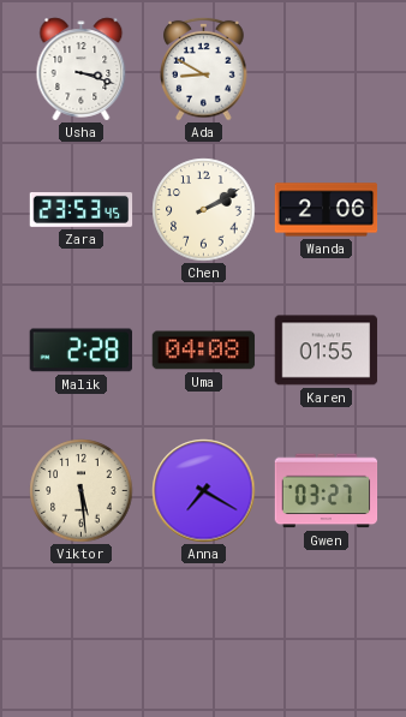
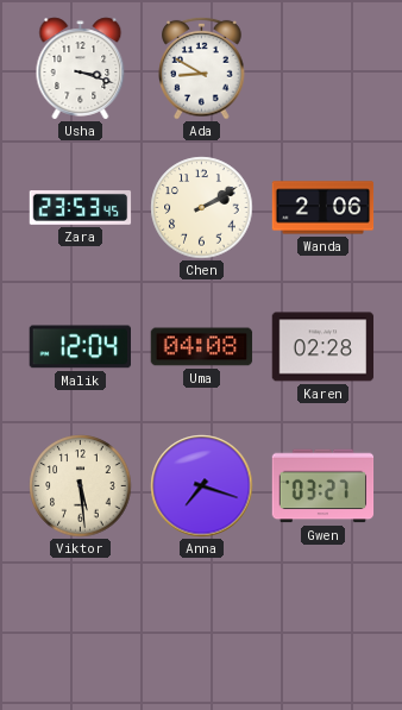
Malik: 2:28 -> 12:04
Karen: 01:55 -> 02:28
Anna: 7:20 -> 7:18
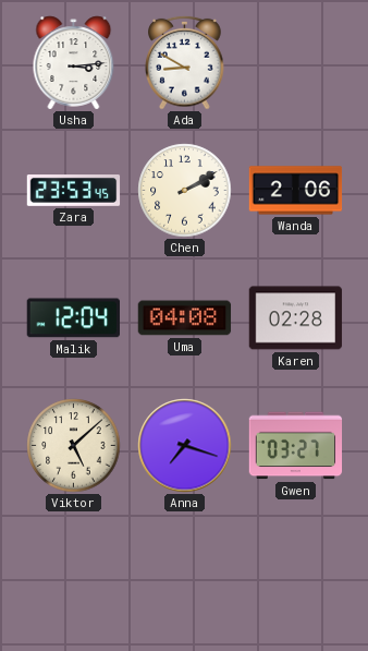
Usha: 3:18 -> 3:14
Viktor: 5:29 -> 5:08
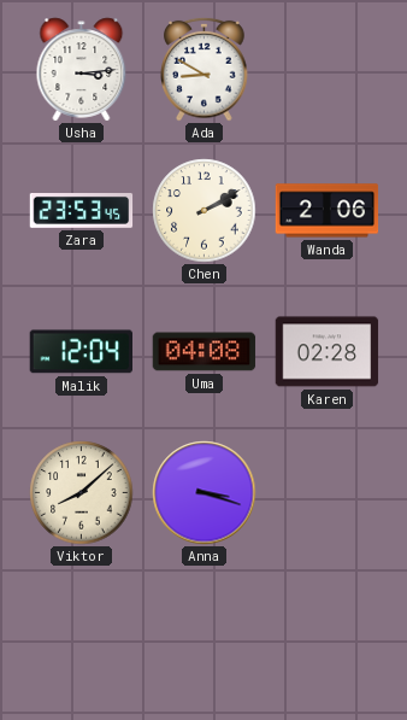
Viktor: 5:08 -> 8:08
Anna: 7:18 -> 3:18
Gwen: 03:27 -> none
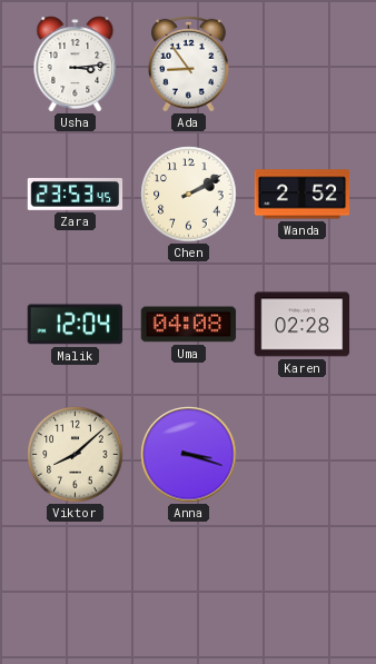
Ada: 8:50 -> 8:54
Wanda: 2:06 -> 2:52
